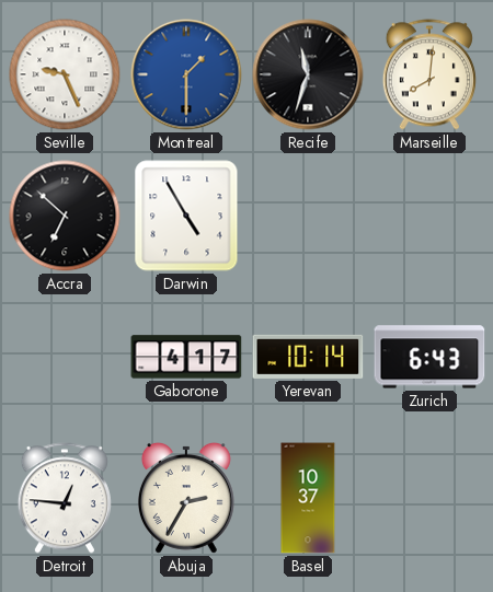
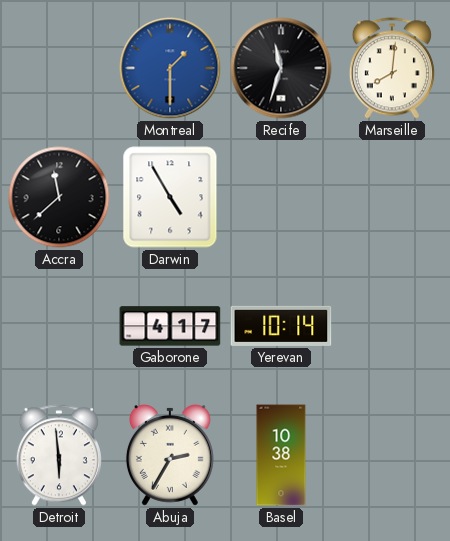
Seville: 9:26 -> none
Accra: 6:52 -> 11:38
Zurich: 6:43 -> none
Detroit: 12:46 -> 5:59
Basel: 10:37 -> 10:38
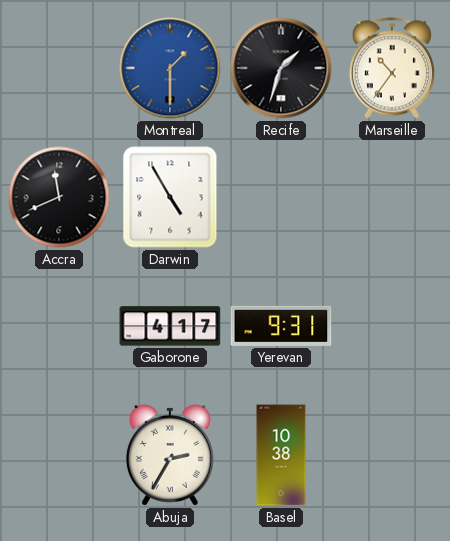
Recife: 11:33 -> 1:33
Marseille: 8:01 -> 10:36
Accra: 11:38 -> 11:41
Yerevan: 10:14 -> 9:31
Detroit: 5:59 -> none
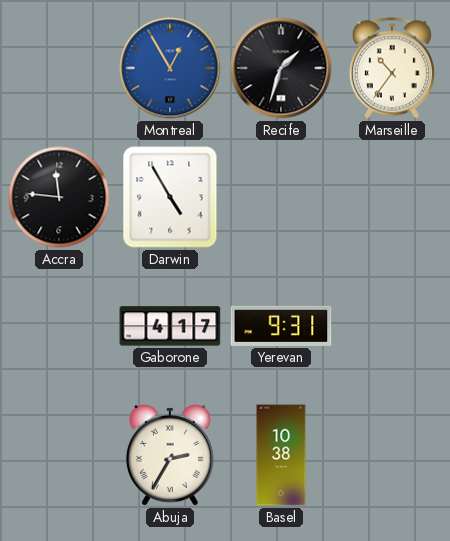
Montreal: 1:30 -> 12:55
Accra: 11:41 -> 11:46
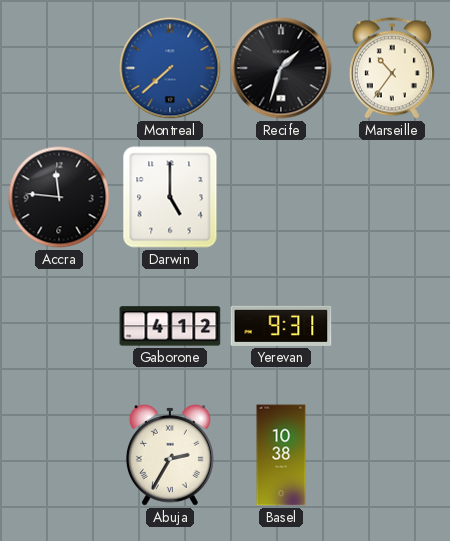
Montreal: 12:55 -> 7:38
Darwin: 4:55 -> 5:00
Gaborone: 4:17 -> 4:12
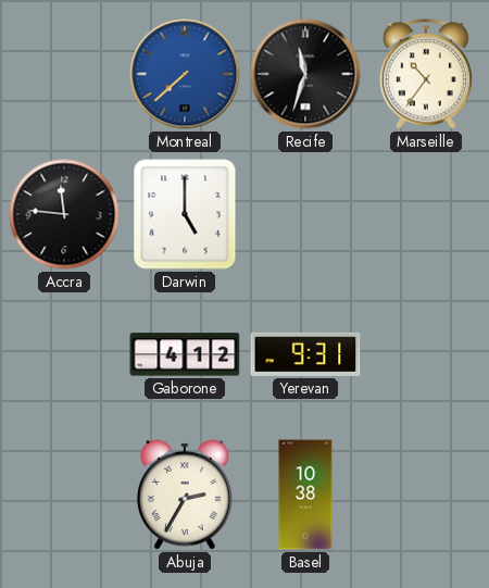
Recife: 1:33 -> 11:33
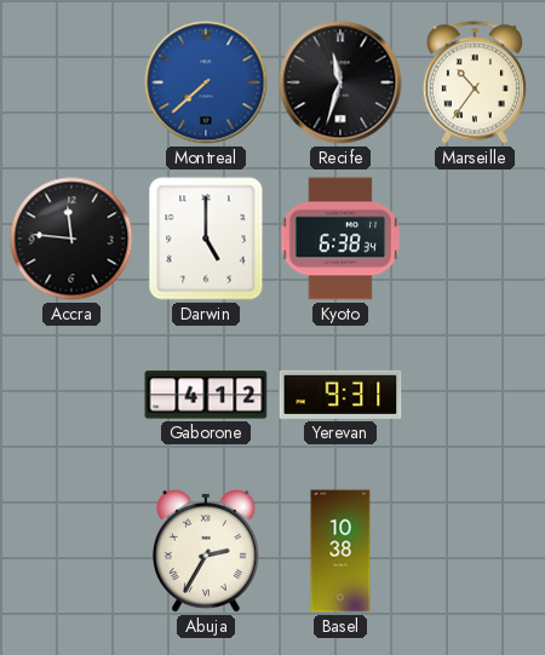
Kyoto: none -> 6:38
